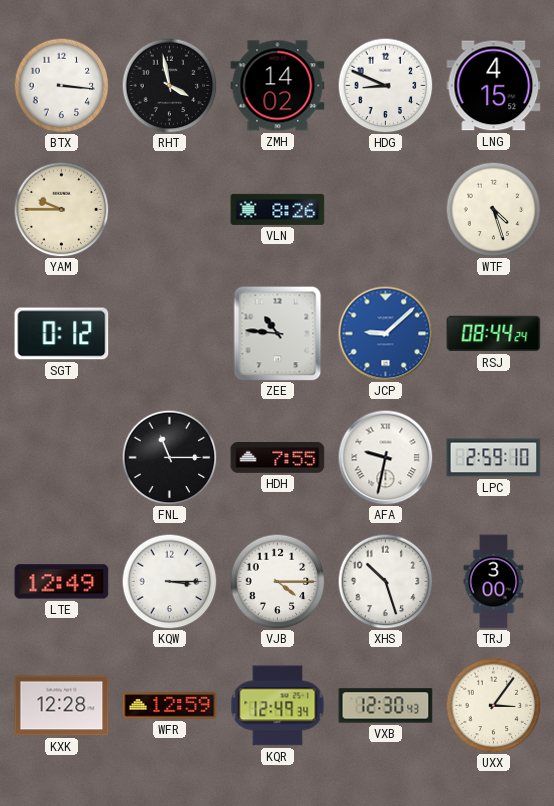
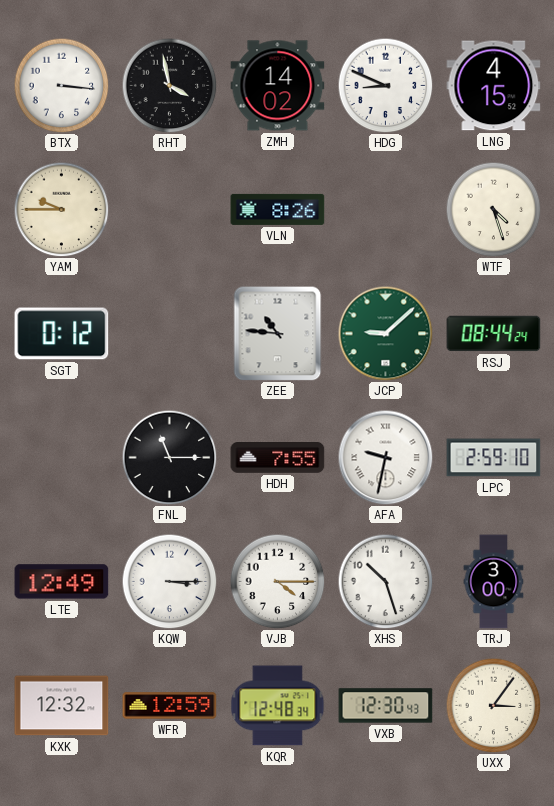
JCP dial: blue -> green
KXK: 12:28 -> 12:32
KQR: 12:49 -> 12:48
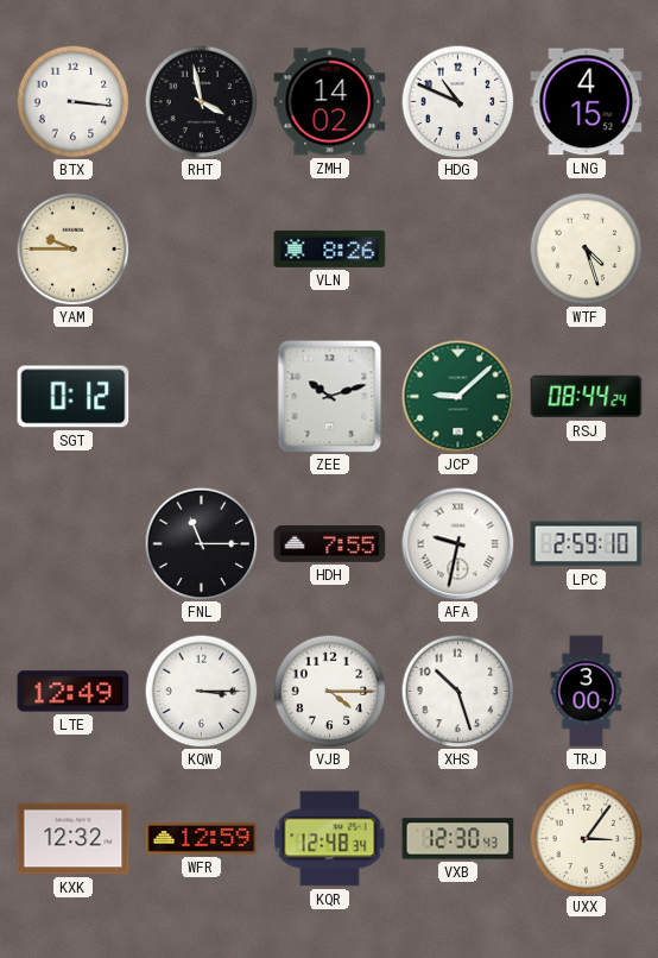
HDG: 8:49 -> 10:49
ZEE: 10:46 -> 10:12
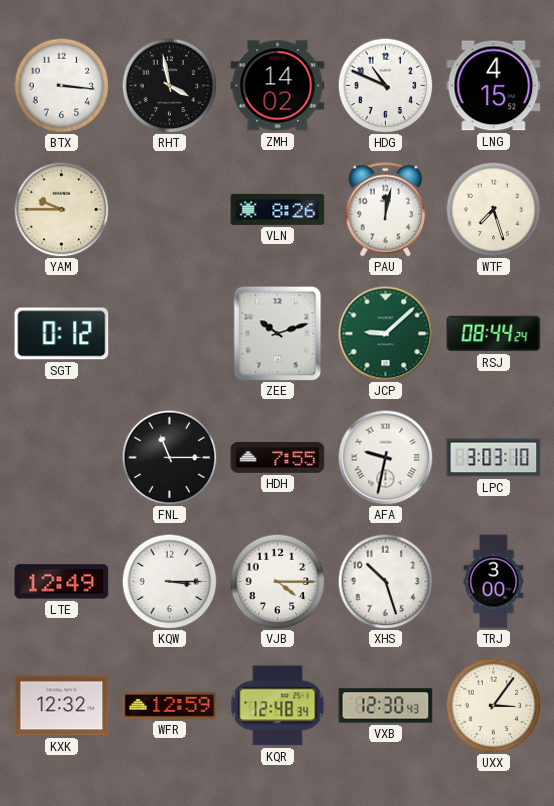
PAU: none -> 12:02
WTF: 4:27 -> 7:27
LPC: 2:59 -> 3:03
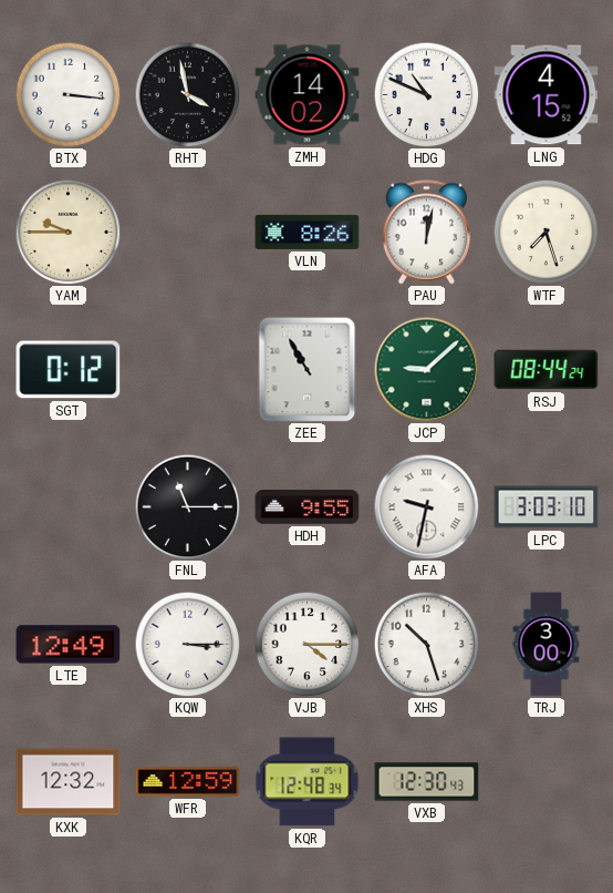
ZEE: 10:12 -> 10:55
HDH: 7:55 -> 9:55
UXX: 3:06 -> none
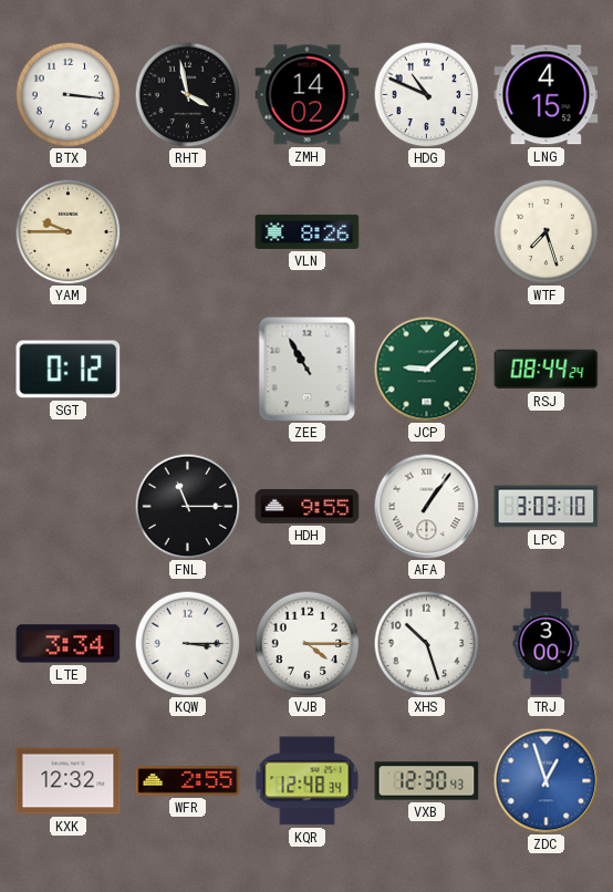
PAU: 12:02 -> none
AFA: 9:32 -> 1:06
LTE: 12:49 -> 3:34
WFR: 12:59 -> 2:55
ZDC: none -> 12:57
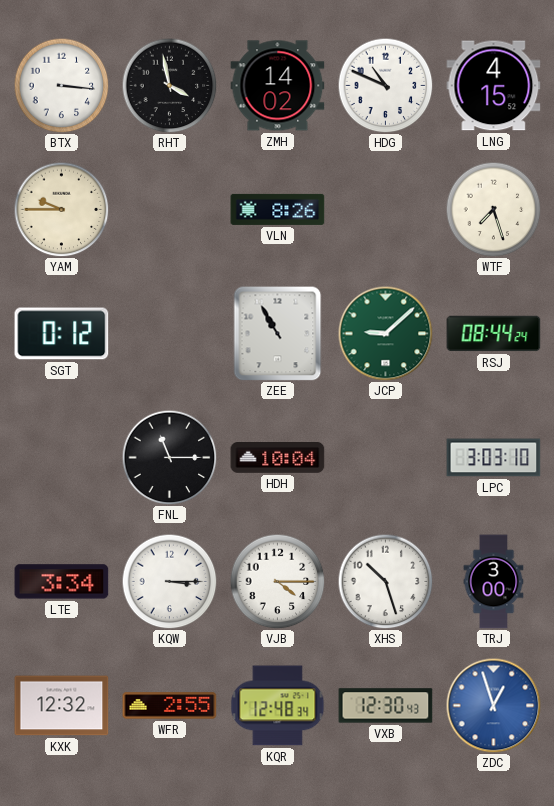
HDH: 9:55 -> 10:04
AFA: 1:06 -> none
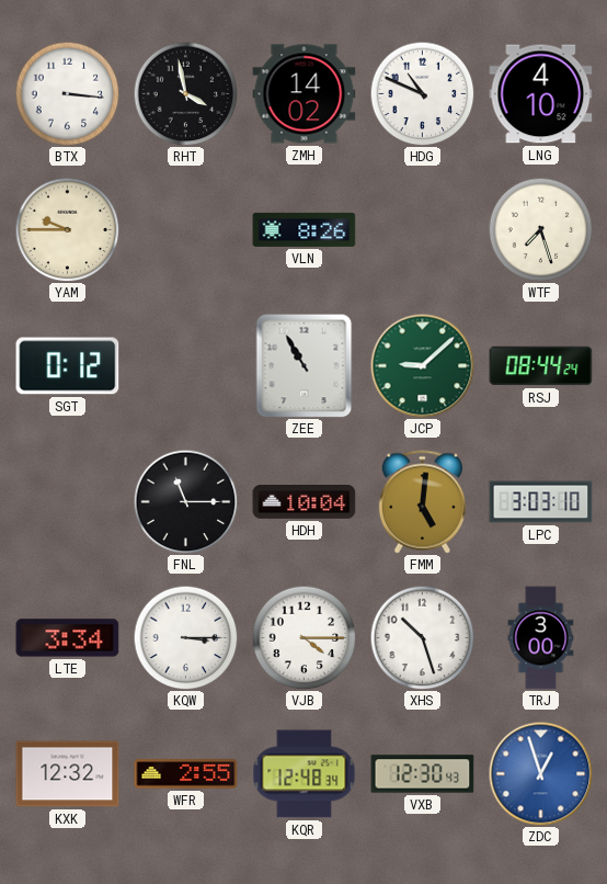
LNG: 4:15 -> 4:10
FMM: none -> 5:01
